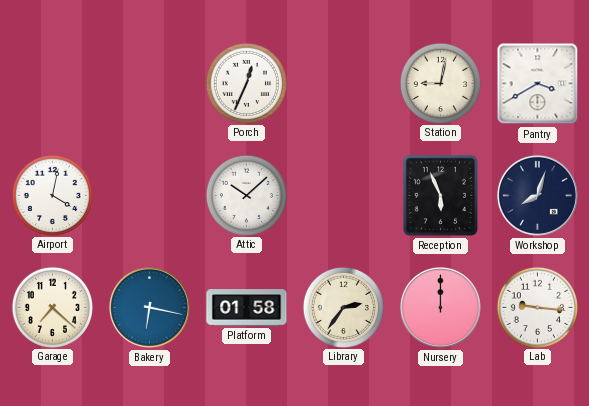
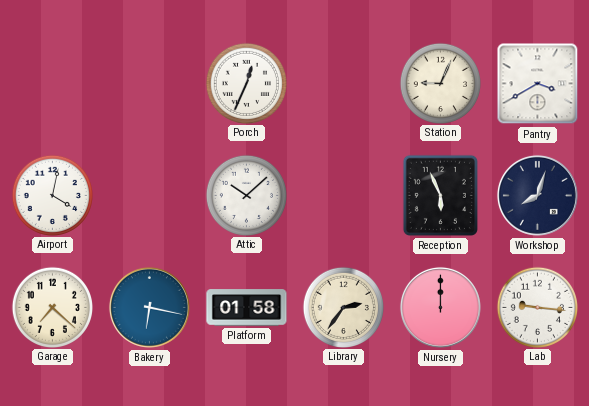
Station: 9:02 -> 9:04
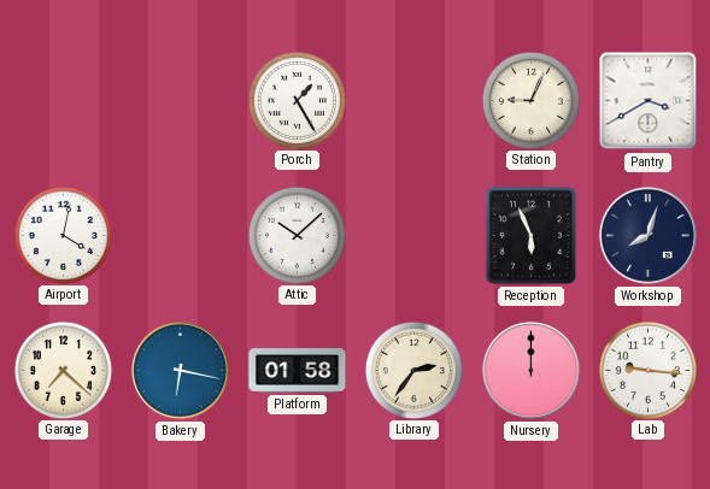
Porch: 12:34 -> 1:25
